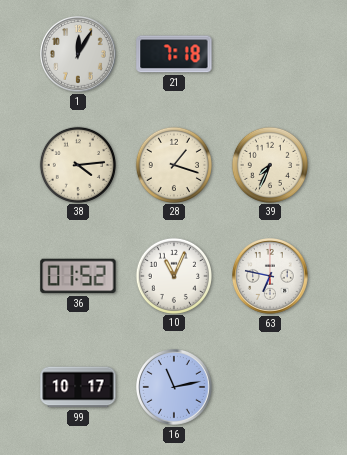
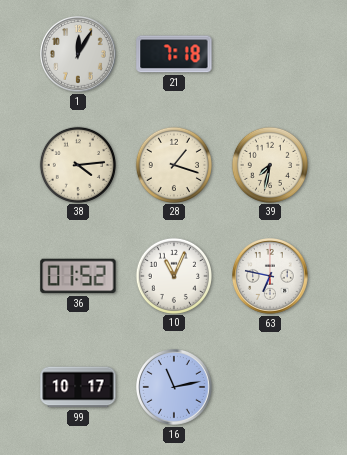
39: 7:34 -> 7:32
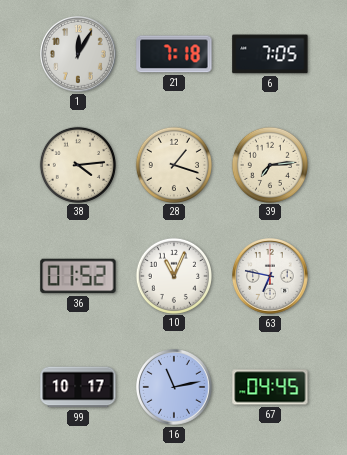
6: none -> 7:05
39: 7:32 -> 7:14
67: none -> 04:45
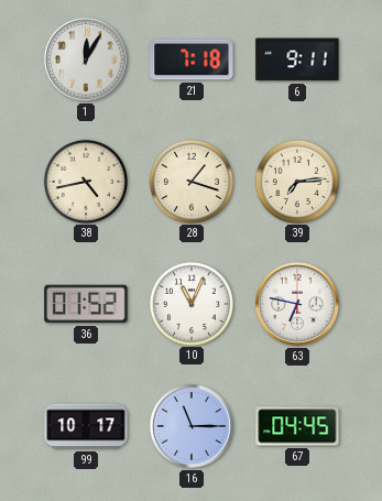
6: 7:05 -> 9:11
38: 4:14 -> 4:43
16: 11:13 -> 11:15
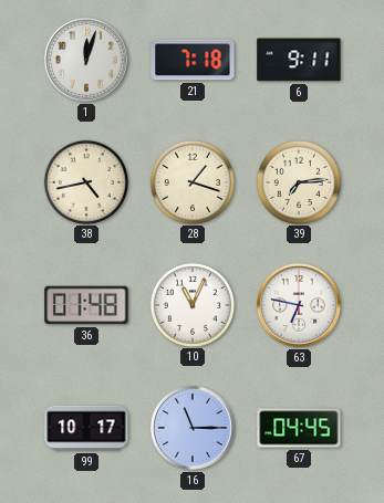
1: 12:05 -> 12:03
36: 01:52 -> 01:48
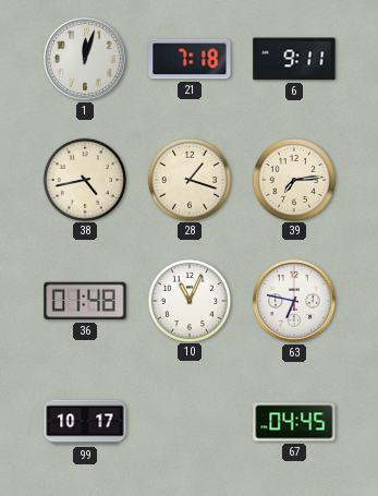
16: 11:15 -> none
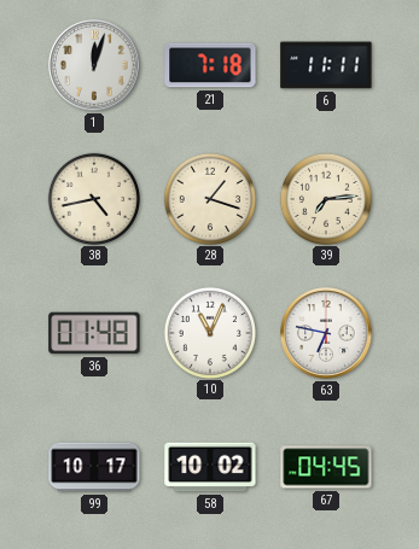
6: 9:11 -> 11:11
58: none -> 10:02
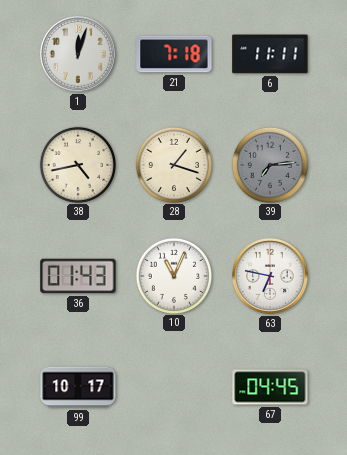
39 dial: cream -> grey
36: 01:48 -> 01:43
58: 10:02 -> none
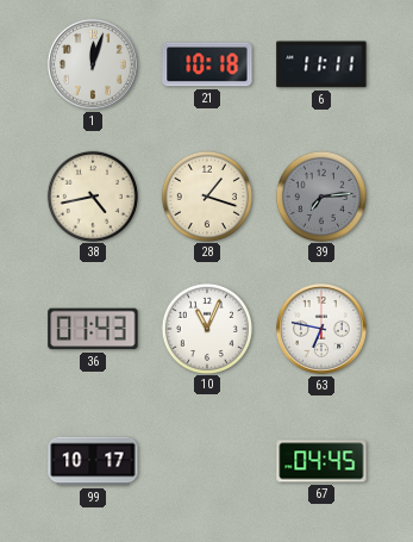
21: 7:18 -> 10:18
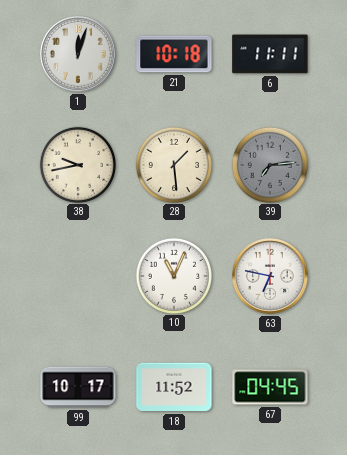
38: 4:43 -> 9:43
28: 1:18 -> 1:29
36: 01:43 -> none
18: none -> 11:52
